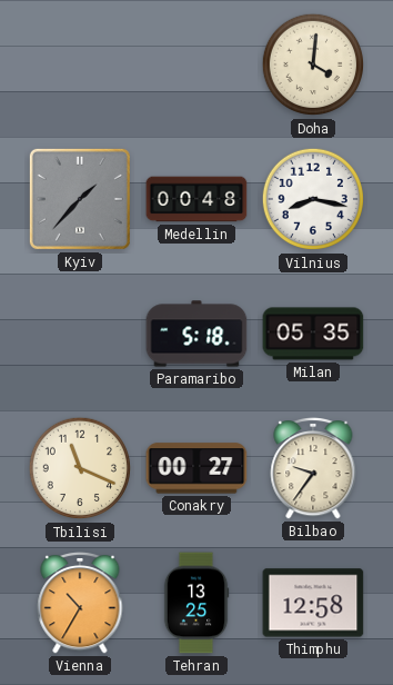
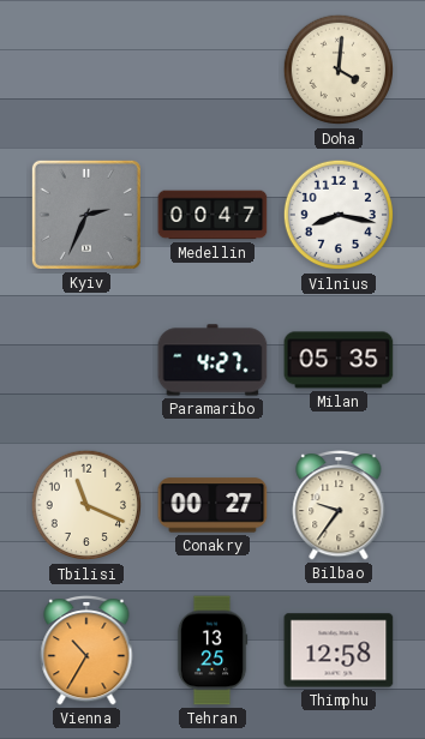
Kyiv: 1:37 -> 2:34
Medellin: 00:48 -> 00:47
Paramaribo: 5:18 -> 4:27
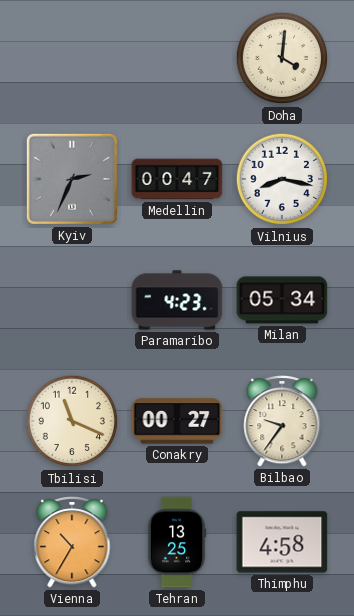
Paramaribo: 4:27 -> 4:23
Milan: 05:35 -> 05:34
Thimphu: 12:58 -> 4:58
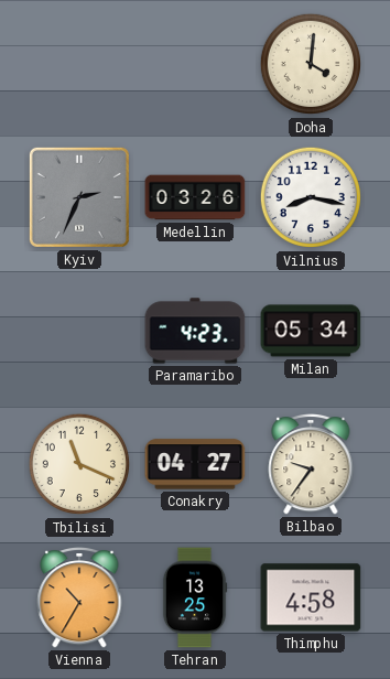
Medellin: 00:47 -> 03:26
Conakry: 00:27 -> 04:27
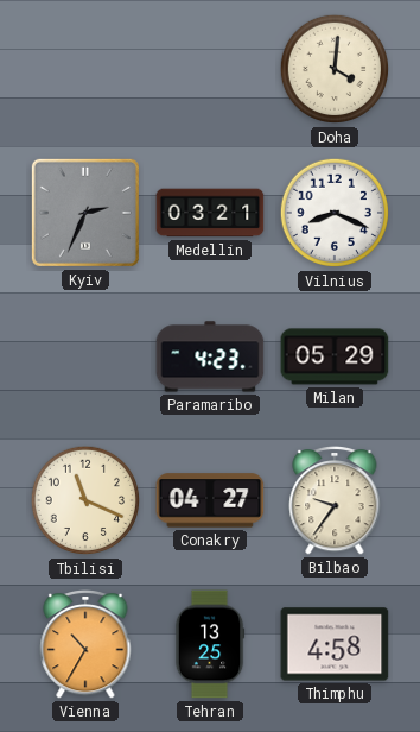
Medellin: 03:26 -> 03:21
Vilnius: 8:17 -> 8:19
Milan: 05:34 -> 05:29
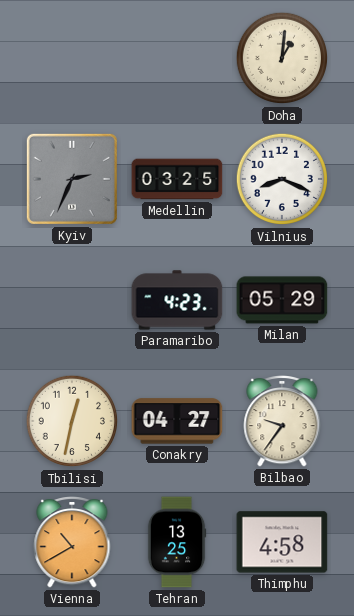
Doha: 4:01 -> 1:01
Medellin: 03:21 -> 03:25
Tbilisi: 11:19 -> 12:32
Vienna: 10:35 -> 10:40
